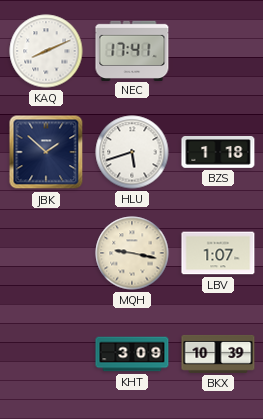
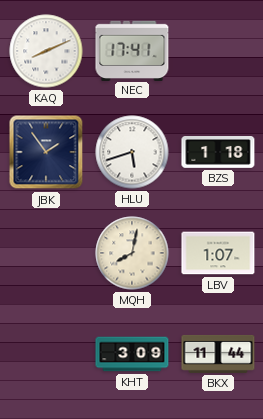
JBK: 1:52 -> 1:54
MQH: 9:17 -> 8:02
BKX: 10:39 -> 11:44
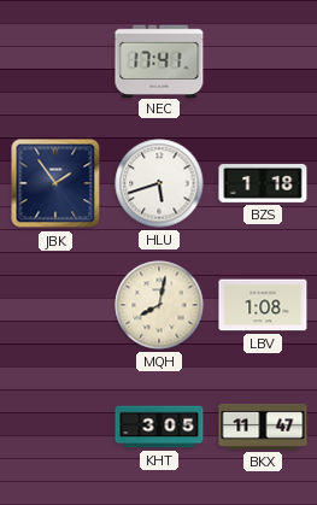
KAQ: 8:11 -> none
LBV: 1:07 -> 1:08
KHT: 3:09 -> 3:05
BKX: 11:44 -> 11:47
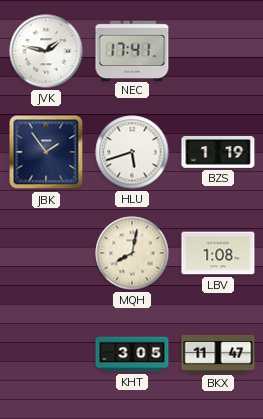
JVK: none -> 1:47
BZS: 1:18 -> 1:19
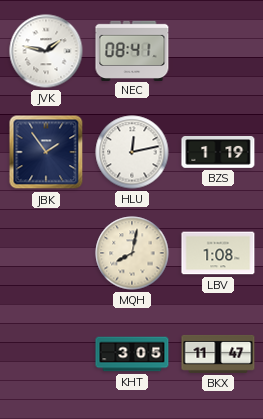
NEC: 17:41 -> 08:41
HLU: 5:42 -> 12:13
